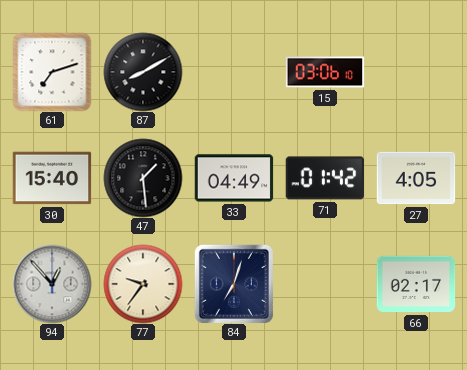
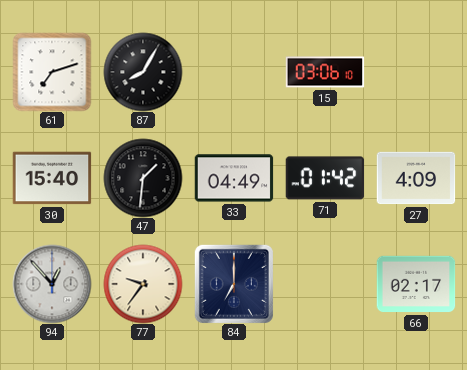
87: 8:10 -> 8:05
47: 1:29 -> 1:31
27: 4:05 -> 4:09
84: 7:03 -> 7:00
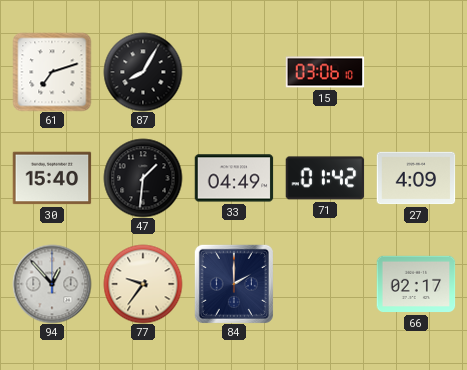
84: 7:00 -> 2:00
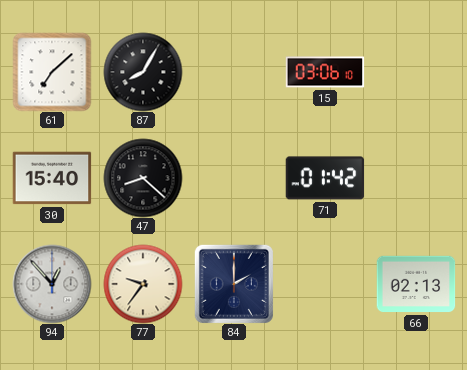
61: 7:12 -> 7:08
47: 1:31 -> 8:22
33: 04:49 -> none
27: 4:09 -> none
66: 02:17 -> 02:13
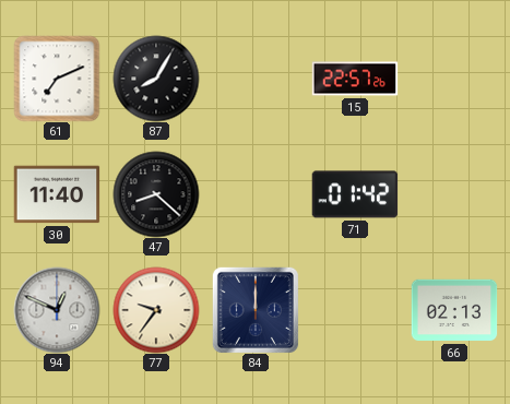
61: 7:08 -> 7:11
15: 03:06 -> 22:57
30: 15:40 -> 11:40
94: 12:53 -> 12:49
84: 2:00 -> 12:00
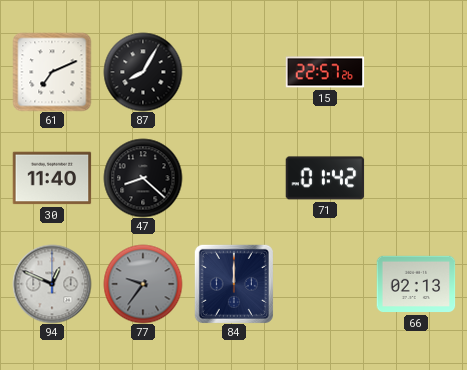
77 dial: cream -> grey
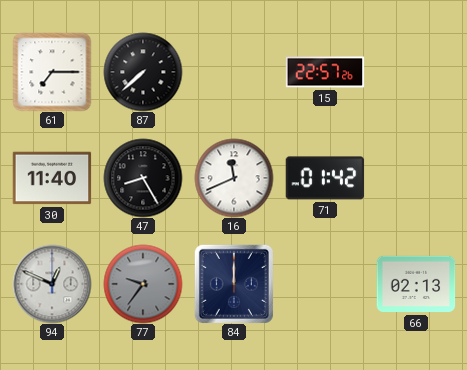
61: 7:11 -> 7:15
87: 8:05 -> 7:38
47: 8:22 -> 8:25
16: none -> 11:41
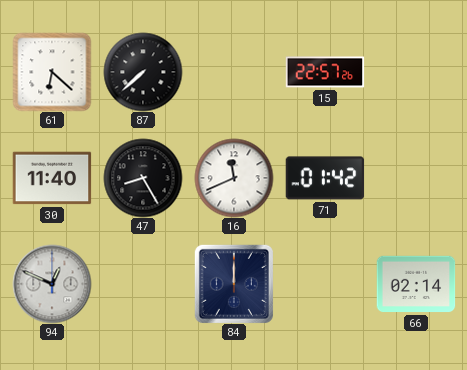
61: 7:15 -> 6:22
77: 9:36 -> none
66: 02:13 -> 02:14
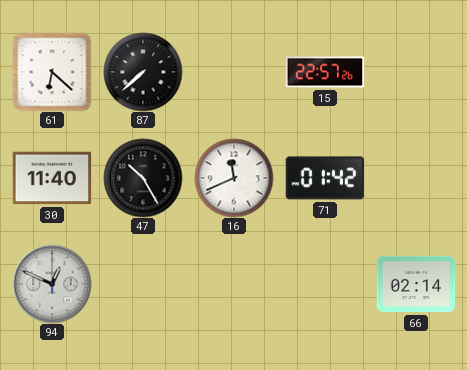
47: 8:25 -> 10:25
84: 12:00 -> none
